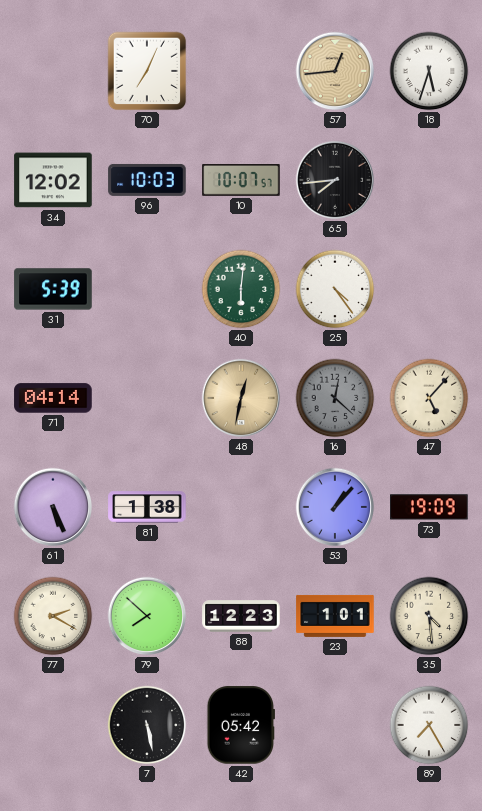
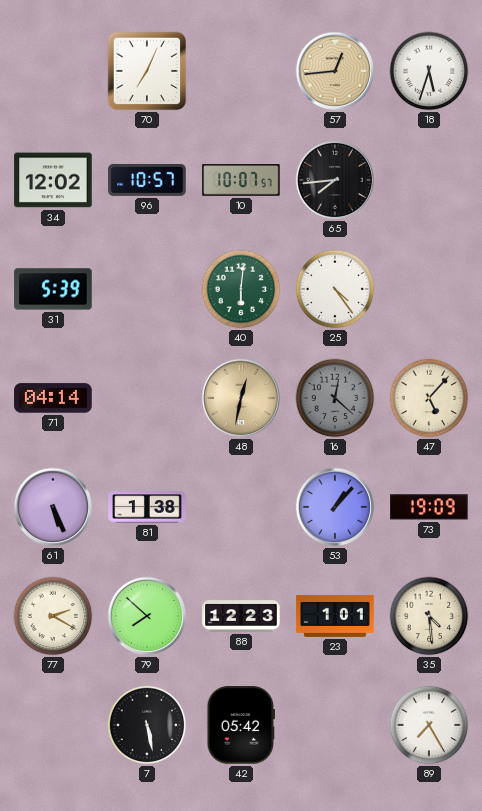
96: 10:03 -> 10:57
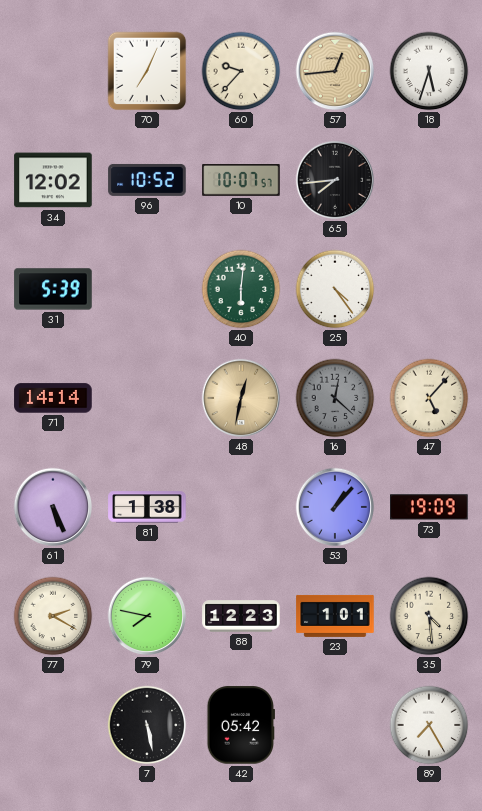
60: none -> 9:37
96: 10:57 -> 10:52
71: 04:14 -> 14:14
79: 7:52 -> 7:47
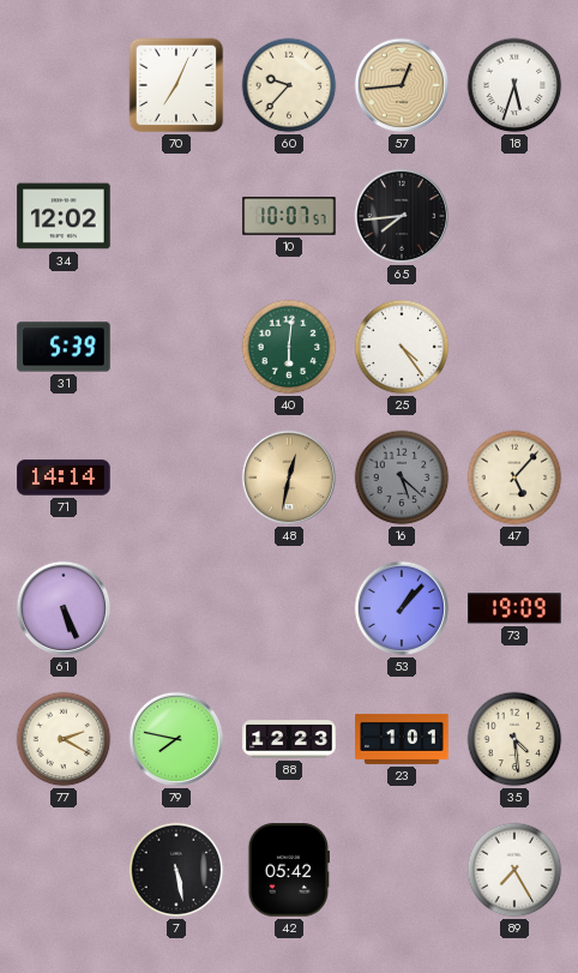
96: 10:52 -> none
16: 12:22 -> 5:22
81: 1:38 -> none
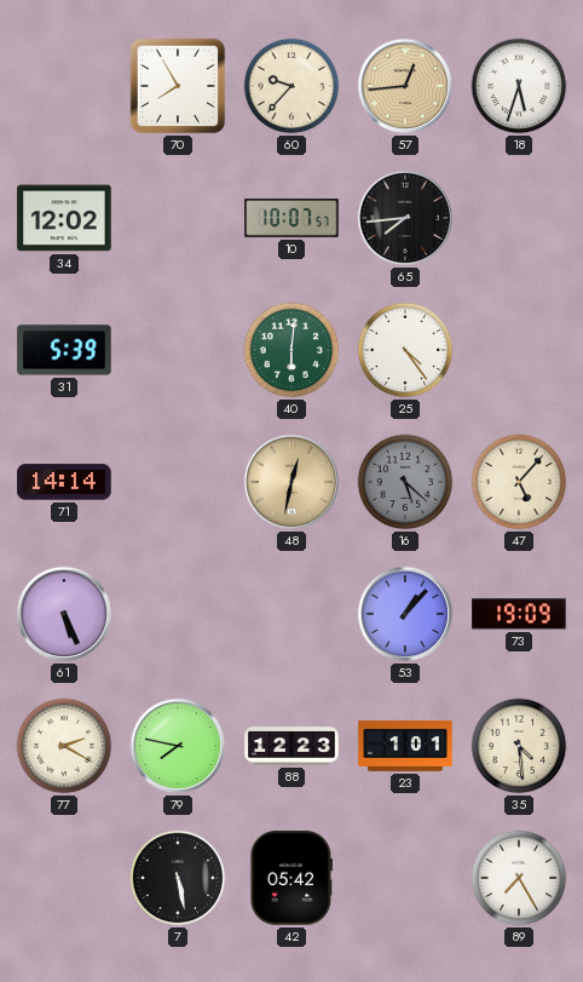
70: 7:04 -> 7:55
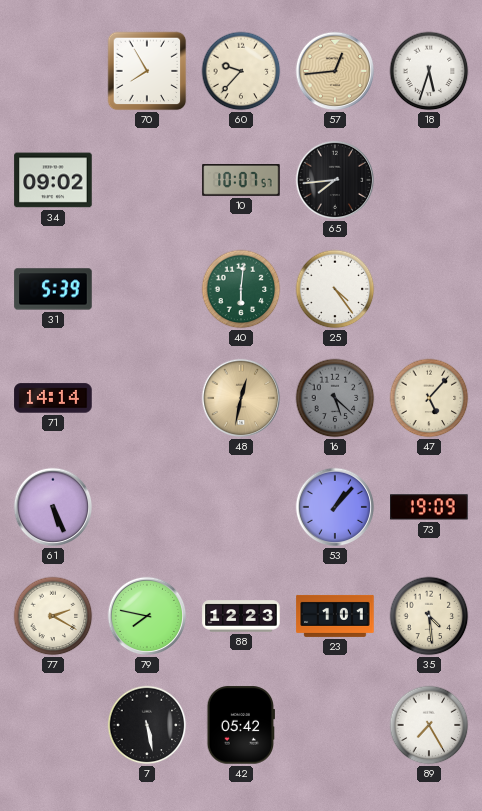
34: 12:02 -> 09:02
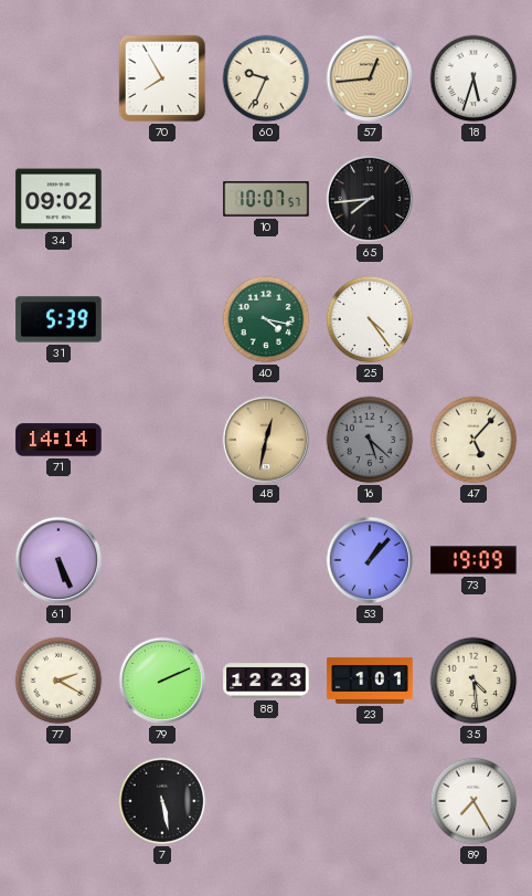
60: 9:37 -> 9:34
40: 6:01 -> 4:17
79: 7:47 -> 2:11
42: 05:42 -> none
